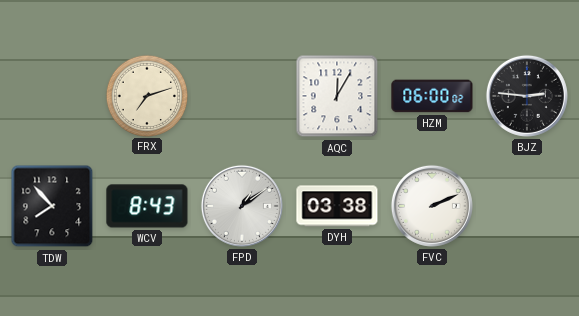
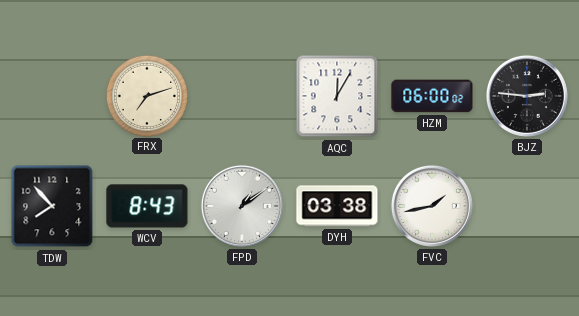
FVC: 2:11 -> 1:43
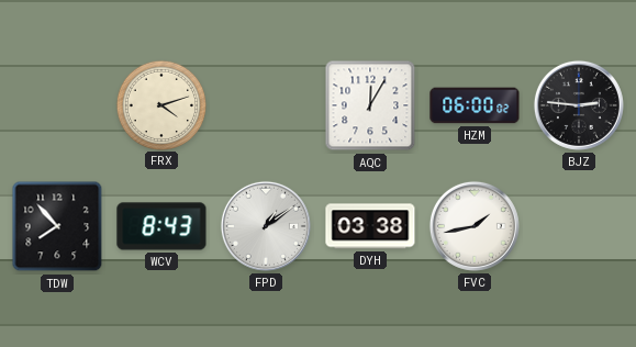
FRX: 7:12 -> 4:12
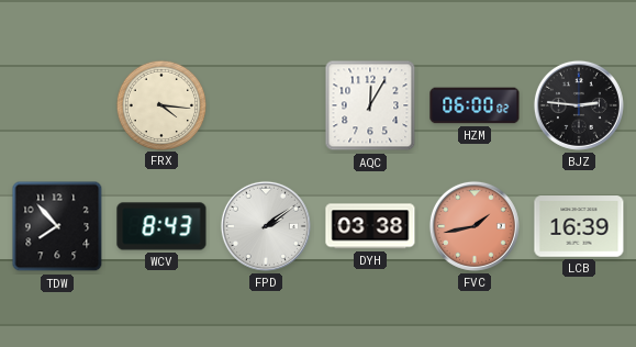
FRX: 4:12 -> 4:16
FPD: 1:09 -> 2:09
FVC dial: white -> salmon
LCB: none -> 16:39
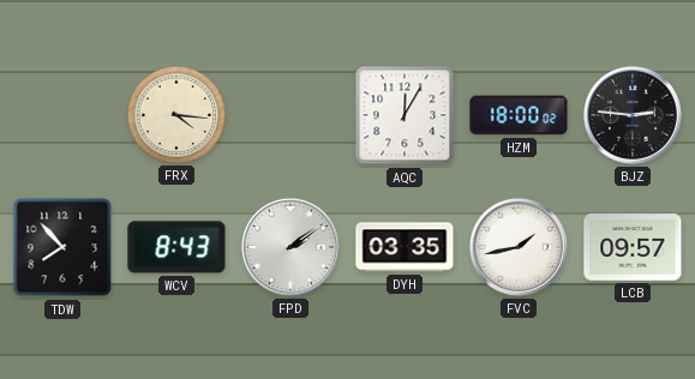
HZM: 06:00 -> 18:00
DYH: 03:38 -> 03:35
FVC dial: salmon -> white
LCB: 16:39 -> 09:57
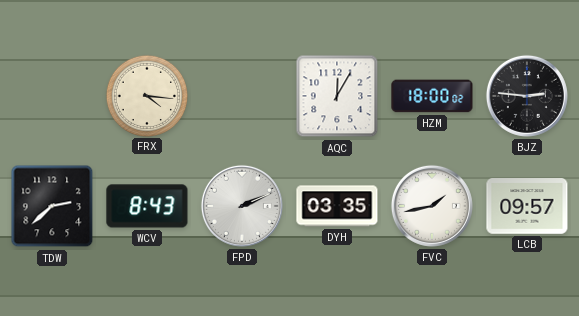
TDW: 7:53 -> 2:38
FPD: 2:09 -> 2:11
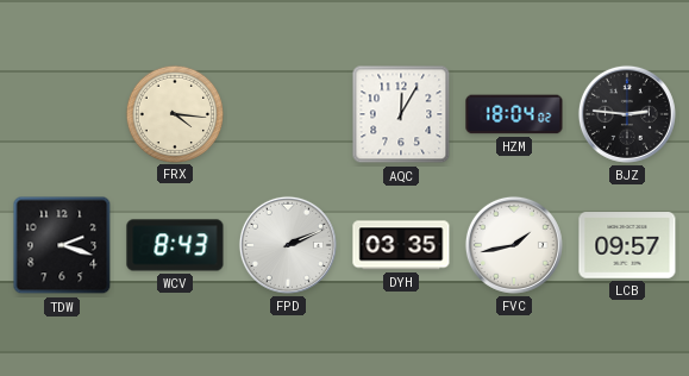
HZM: 18:00 -> 18:04
TDW: 2:38 -> 2:18
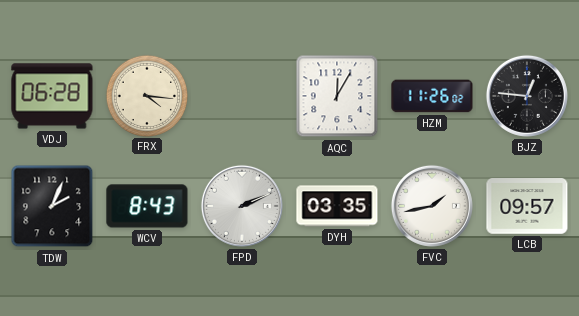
VDJ: none -> 06:28
HZM: 18:04 -> 11:26
BJZ: 2:46 -> 12:46
TDW: 2:18 -> 2:04
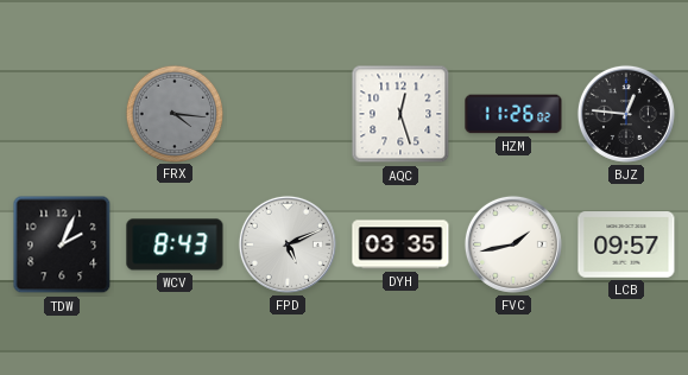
VDJ: 06:28 -> none
FRX dial: cream -> grey
AQC: 12:05 -> 12:27
FPD: 2:11 -> 5:11
